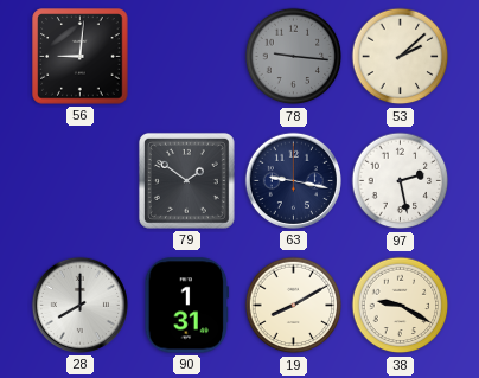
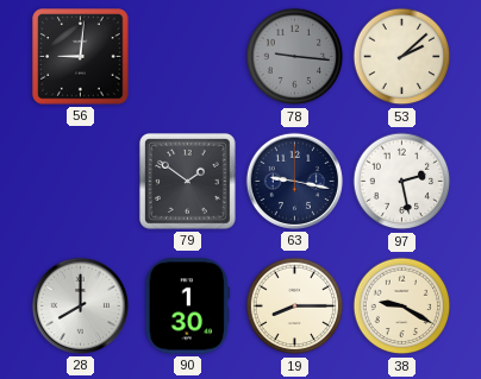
90: 1:31 -> 1:30
19: 8:10 -> 8:15
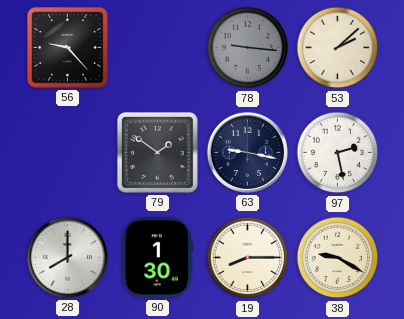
56: 9:01 -> 9:23
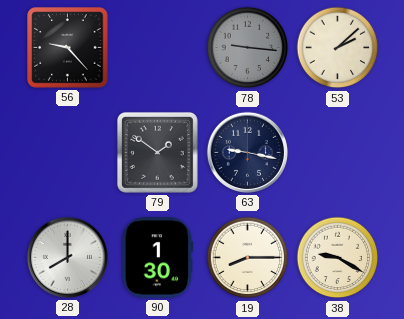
97: 2:28 -> none
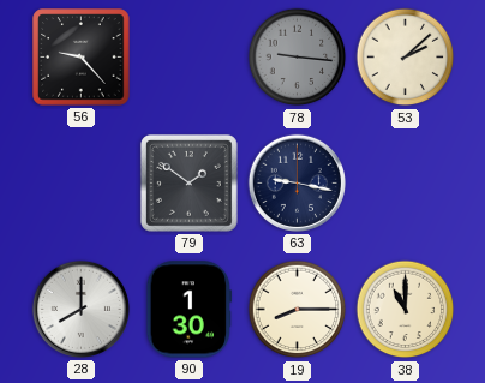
38: 9:20 -> 11:00
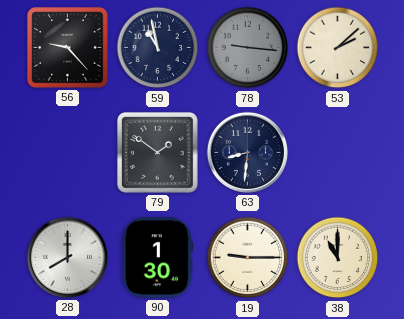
59: none -> 10:58
63: 9:17 -> 8:31
19: 8:15 -> 9:15
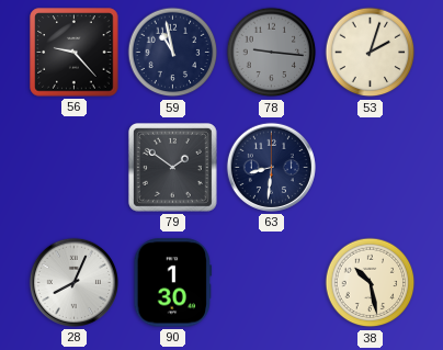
53: 2:08 -> 2:03
28: 8:00 -> 8:04
19: 9:15 -> none
38: 11:00 -> 10:28
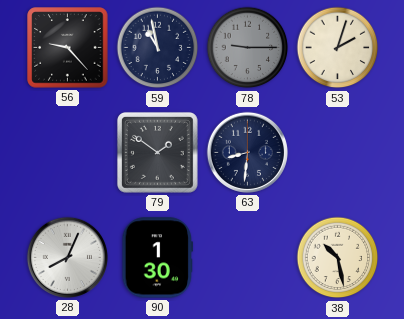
78: 9:16 -> 9:15
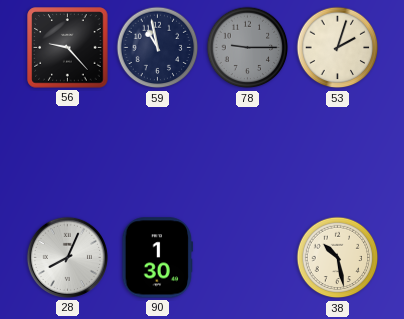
79: 1:51 -> none
63: 8:31 -> none
